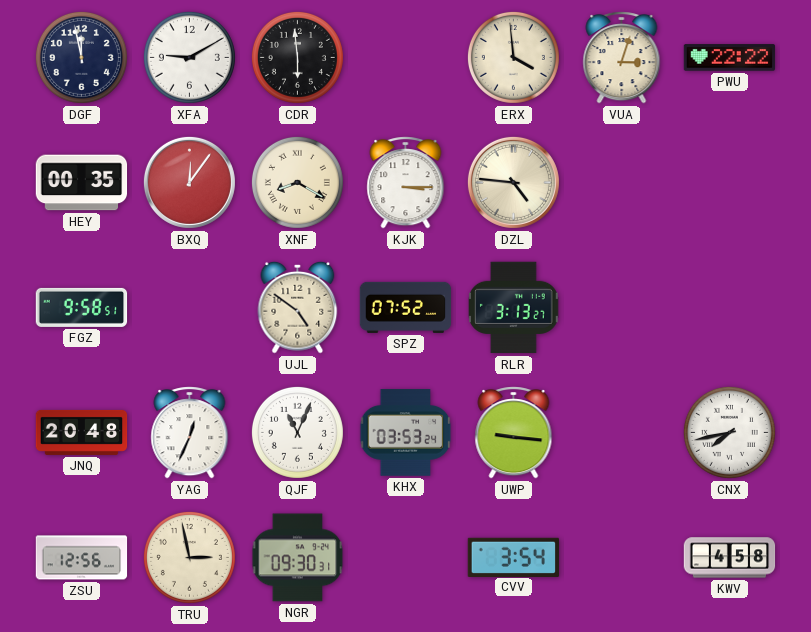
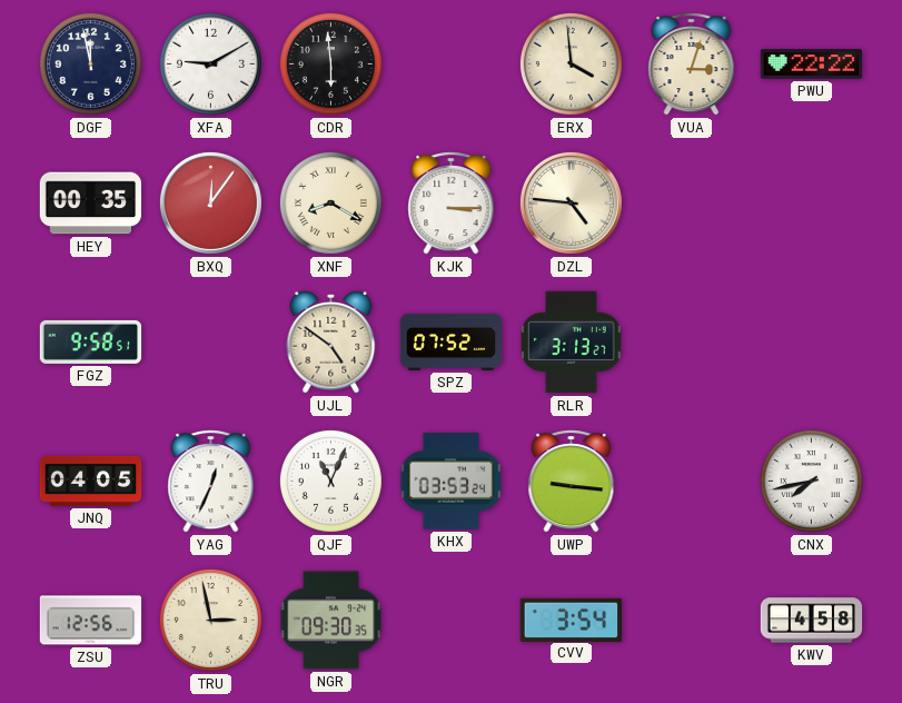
JNQ: 20:48 -> 04:05
NGR: 09:30:31 -> 09:30:35
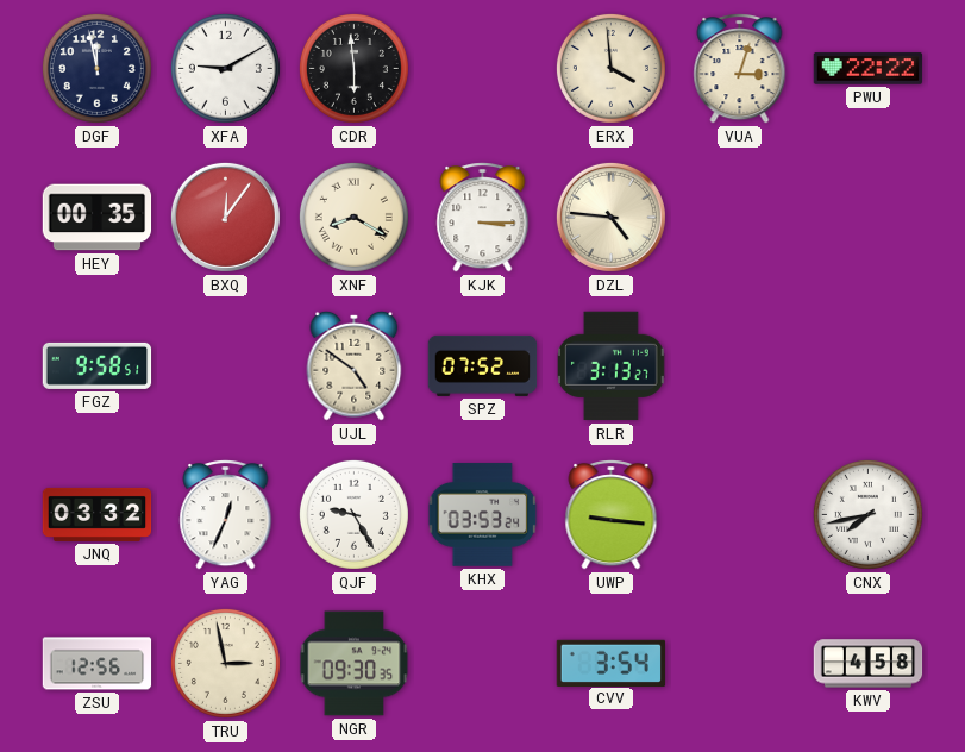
JNQ: 04:05 -> 03:32
QJF: 11:04 -> 9:25
